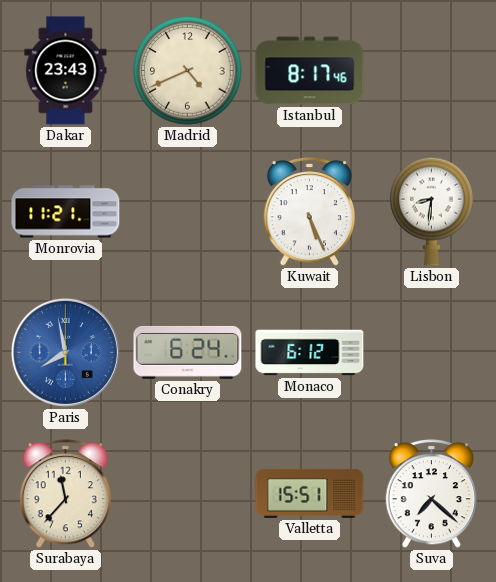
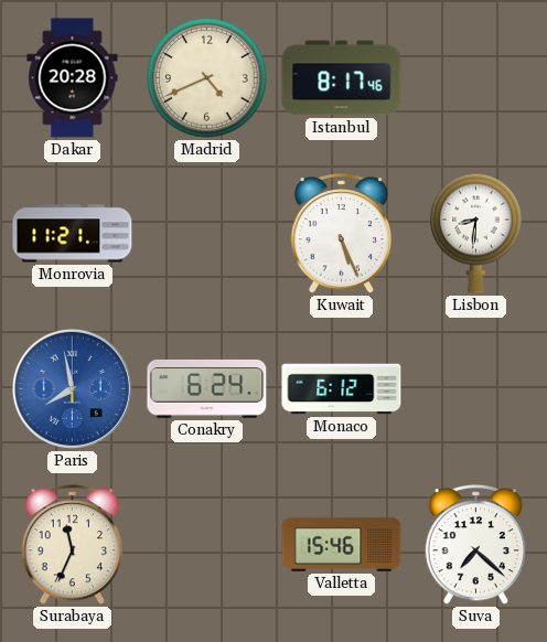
Dakar: 23:43 -> 20:28
Surabaya: 11:37 -> 11:34
Valletta: 15:51 -> 15:46
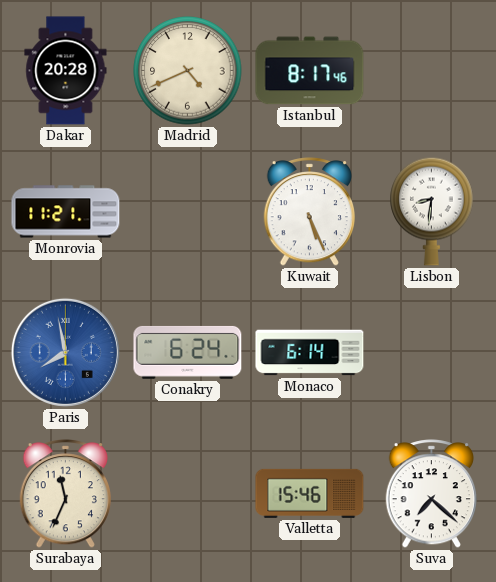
Monaco: 6:12 -> 6:14
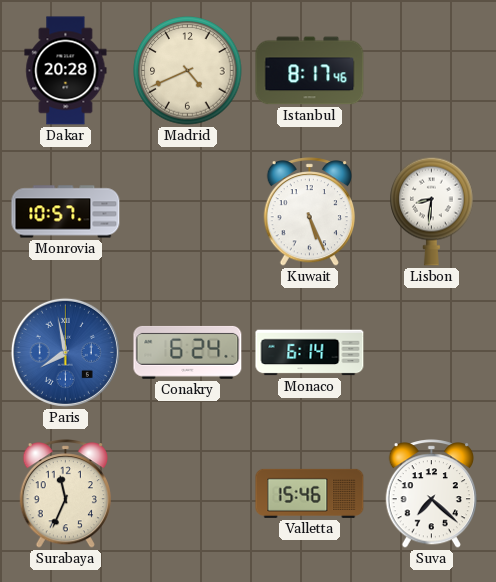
Monrovia: 11:21 -> 10:57
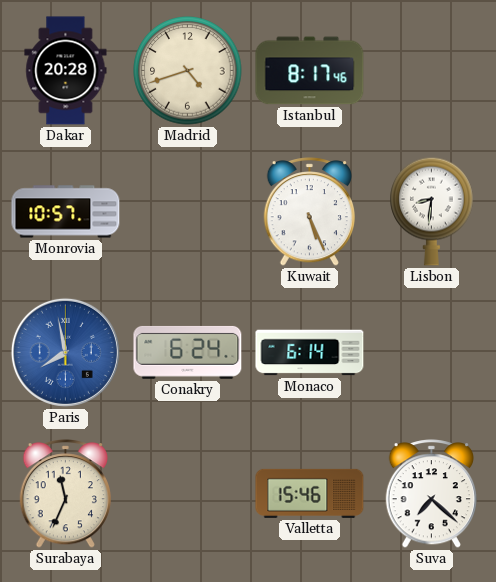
Madrid: 4:41 -> 4:42
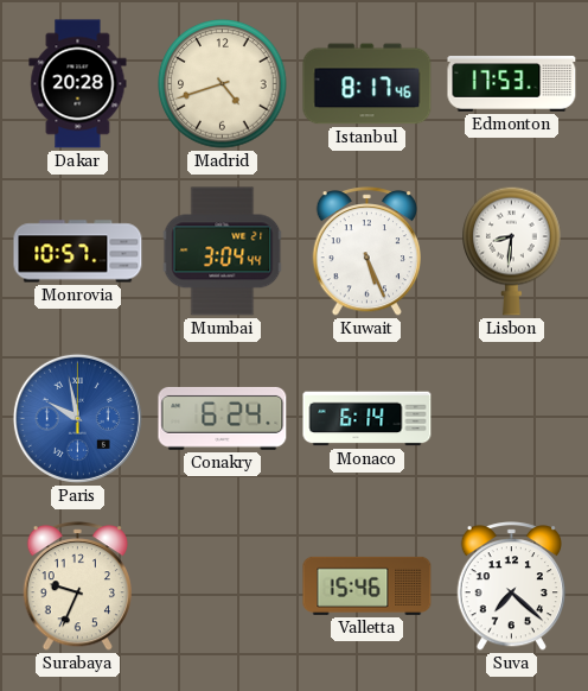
Edmonton: none -> 17:53
Mumbai: none -> 3:04
Paris: 7:58 -> 9:58
Surabaya: 11:34 -> 9:34
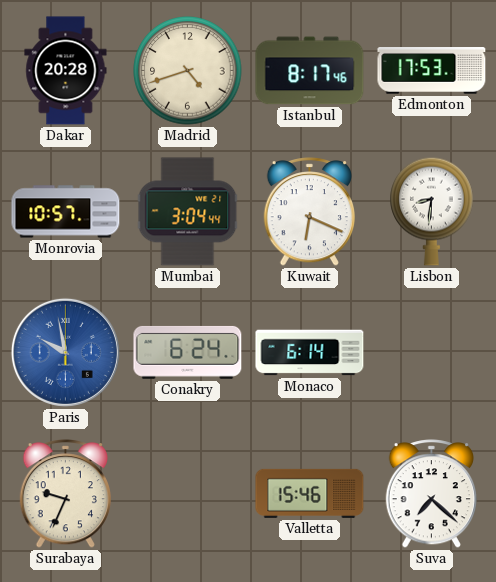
Kuwait: 5:26 -> 6:19
